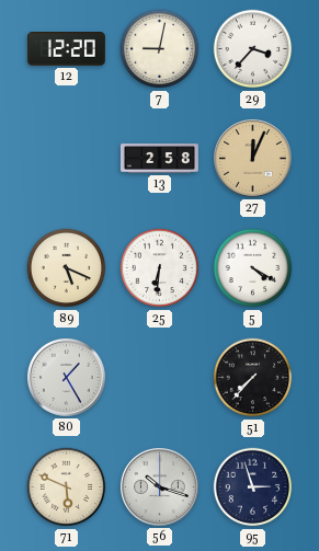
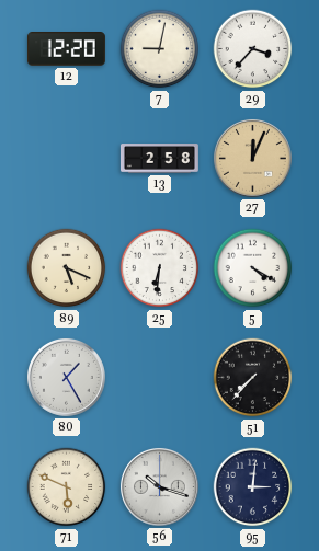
95: 2:57 -> 3:01
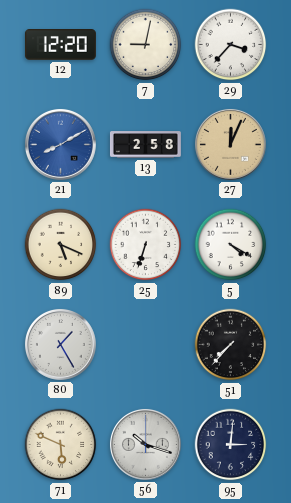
21: none -> 8:10
25: 6:31 -> 6:33
